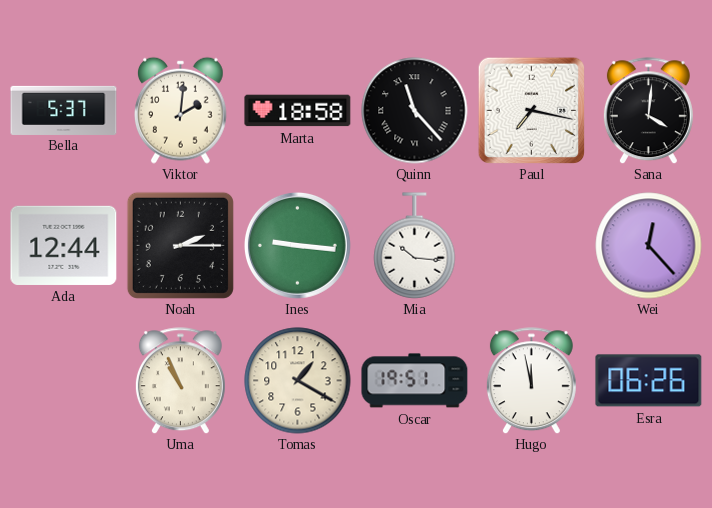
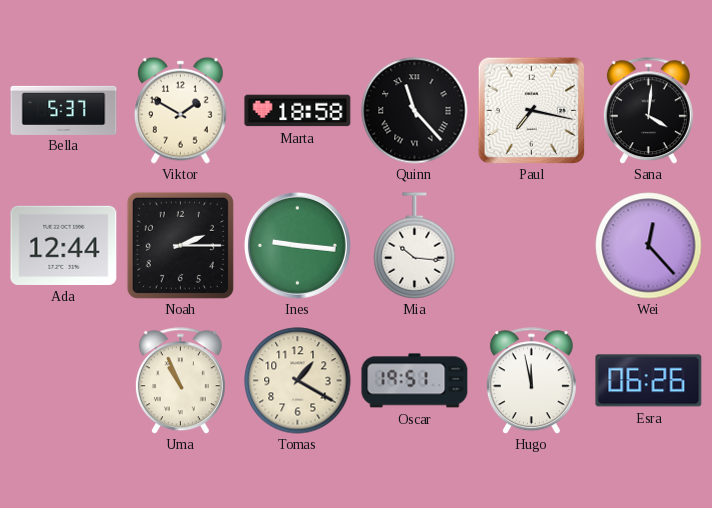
Viktor: 2:01 -> 1:50
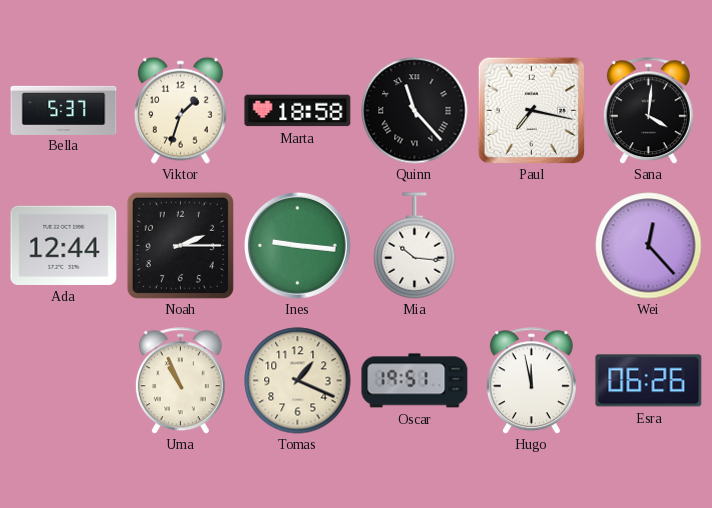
Viktor: 1:50 -> 1:33
Tomas: 1:20 -> 1:19
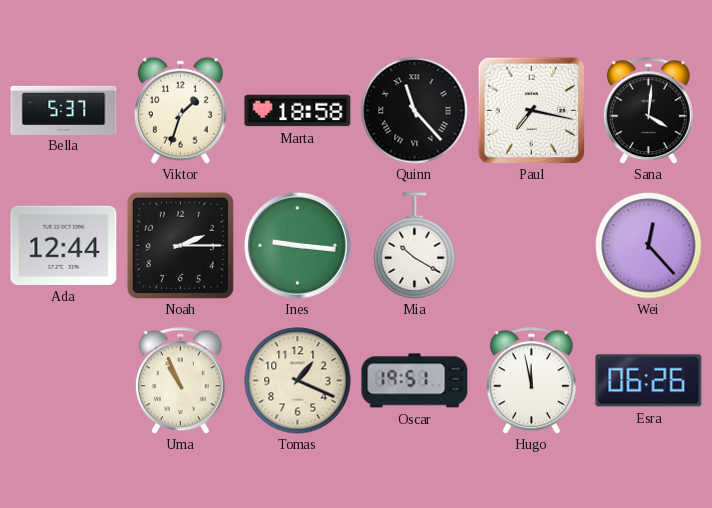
Mia: 10:16 -> 10:20
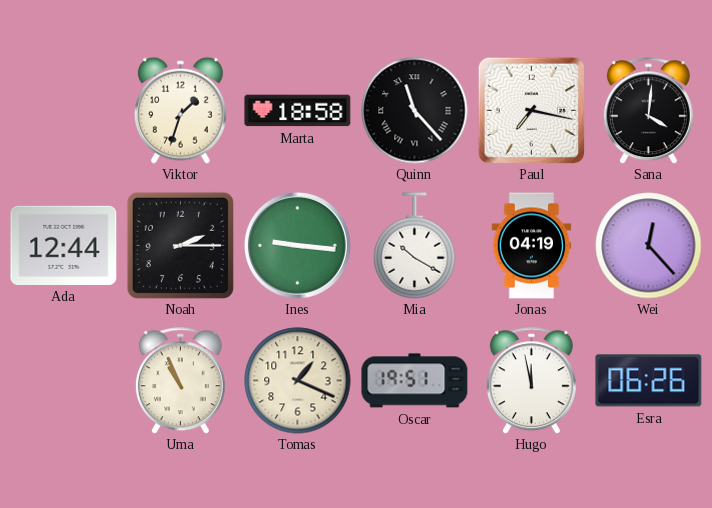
Bella: 5:37 -> none
Jonas: none -> 04:19
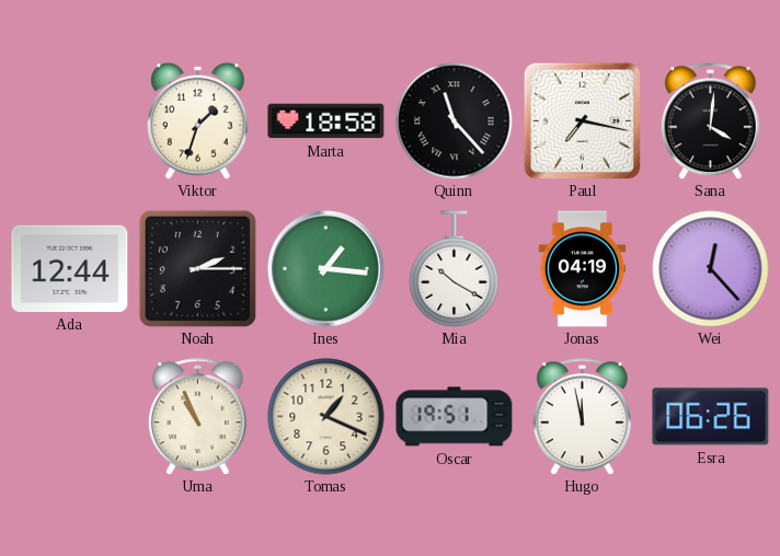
Ines: 9:16 -> 1:16
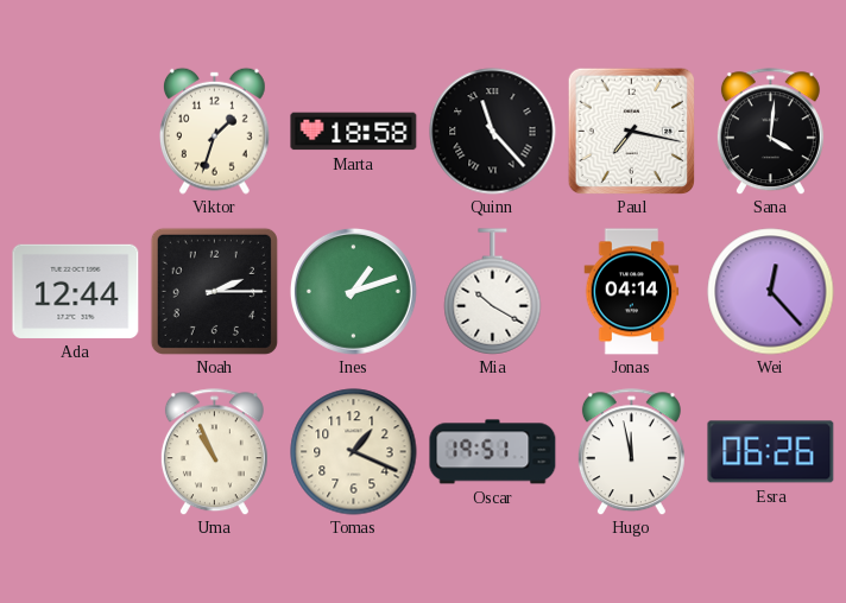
Ines: 1:16 -> 1:12
Jonas: 04:19 -> 04:14
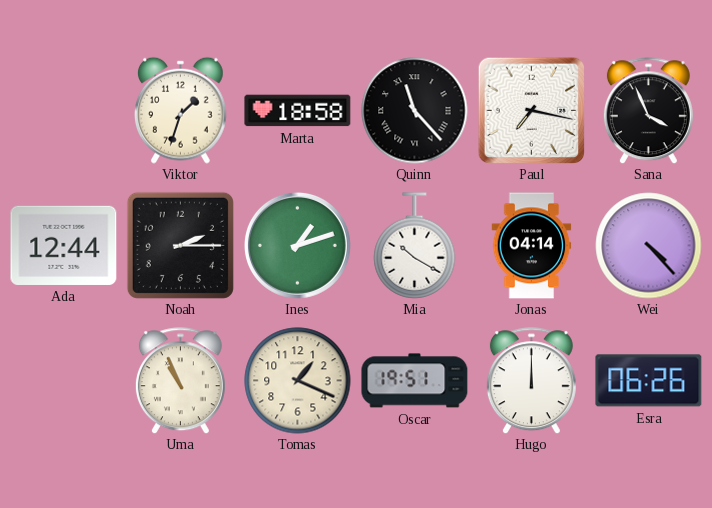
Sana: 4:01 -> 3:56
Wei: 12:23 -> 4:23
Hugo: 11:58 -> 12:00
